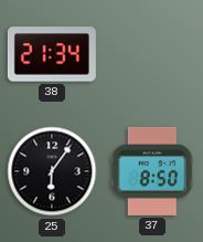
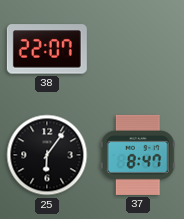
38: 21:34 -> 22:07
37: 8:50 -> 8:47
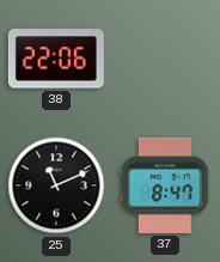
38: 22:07 -> 22:06
25: 6:06 -> 11:11
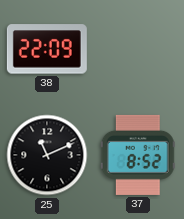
38: 22:06 -> 22:09
37: 8:47 -> 8:52
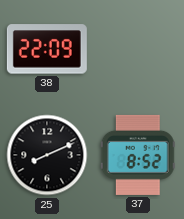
25: 11:11 -> 8:11
